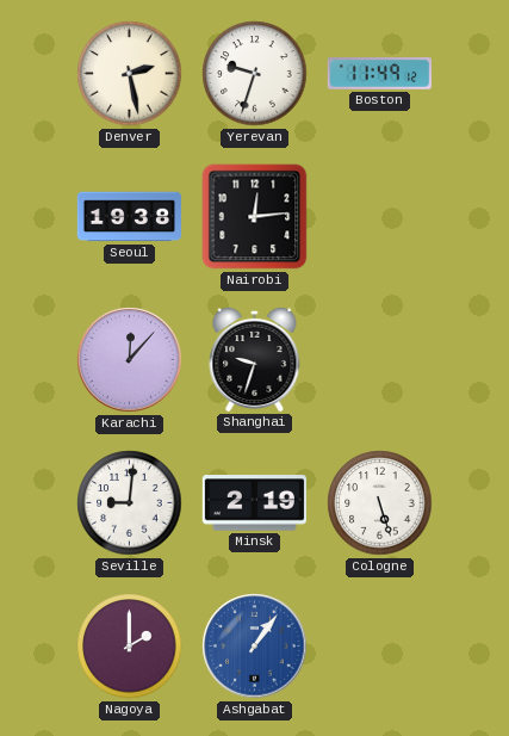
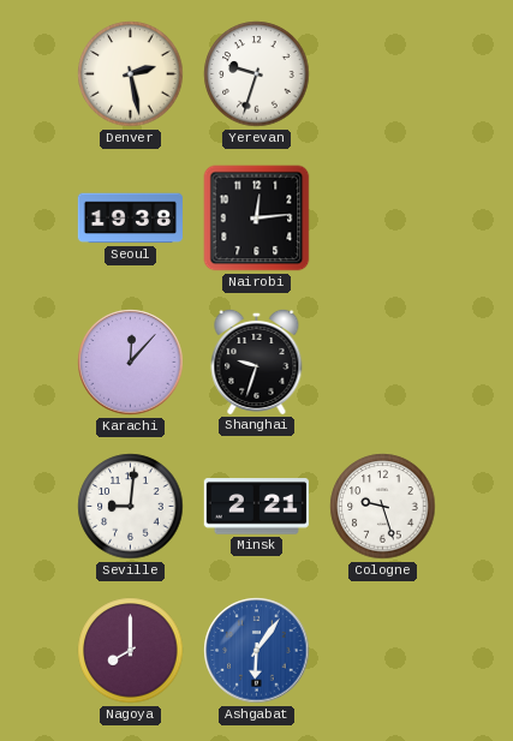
Boston: 11:49 -> none
Minsk: 2:19 -> 2:21
Cologne: 5:27 -> 9:27
Nagoya: 2:00 -> 8:00
Ashgabat: 1:06 -> 6:06
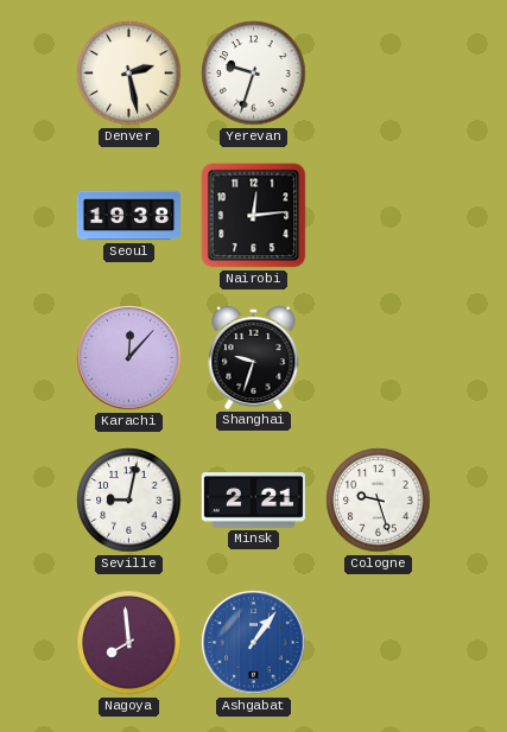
Seville: 9:01 -> 9:02
Nagoya: 8:00 -> 7:59
Ashgabat: 6:06 -> 1:06
